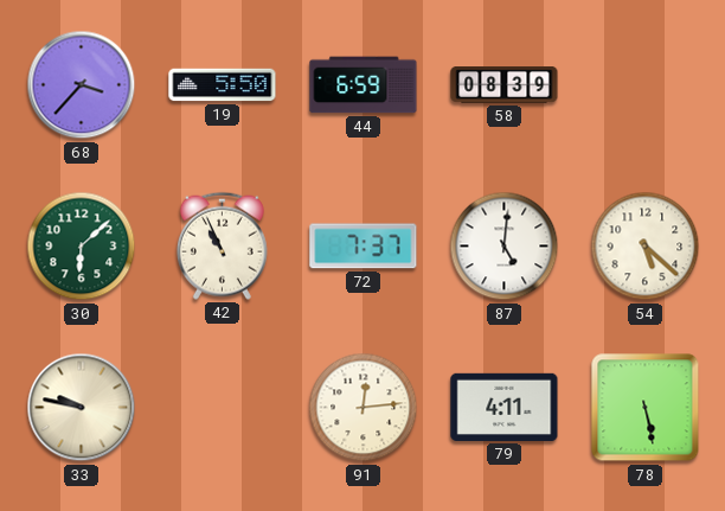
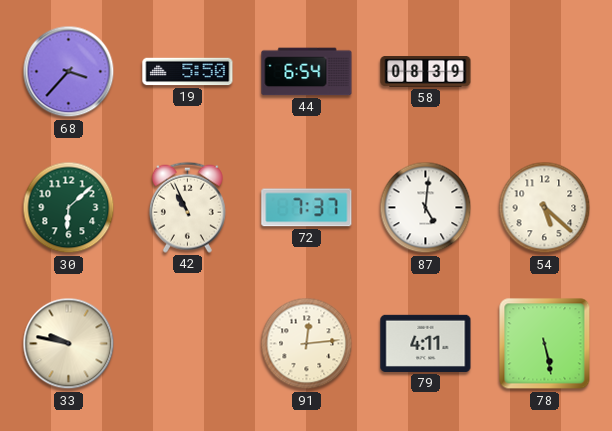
44: 6:59 -> 6:54
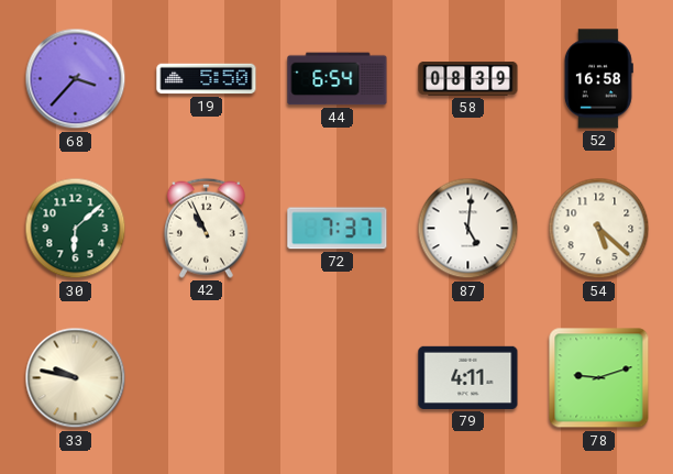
52: none -> 16:58
91: 12:14 -> none
78: 5:28 -> 9:12
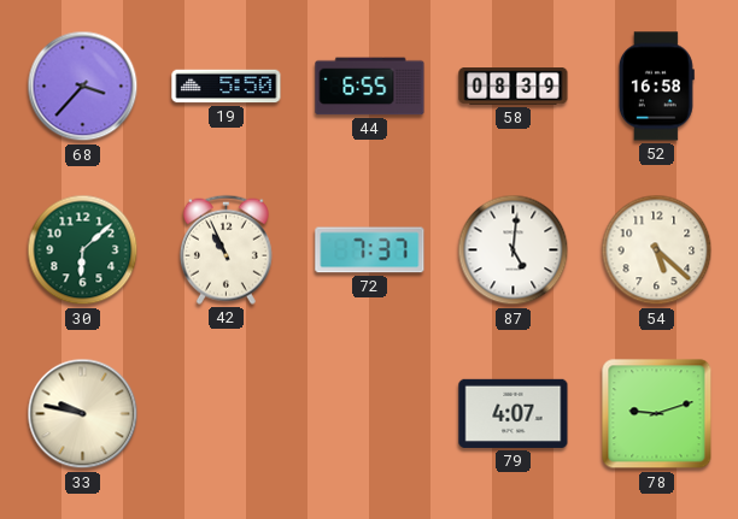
44: 6:54 -> 6:55
79: 4:11 -> 4:07
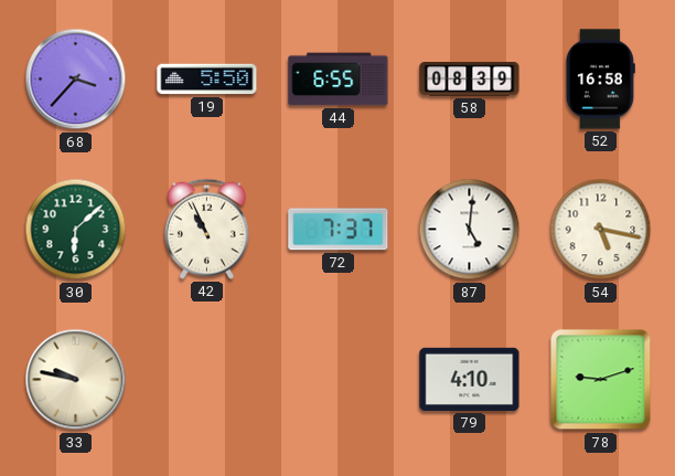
54: 5:22 -> 5:17
79: 4:07 -> 4:10
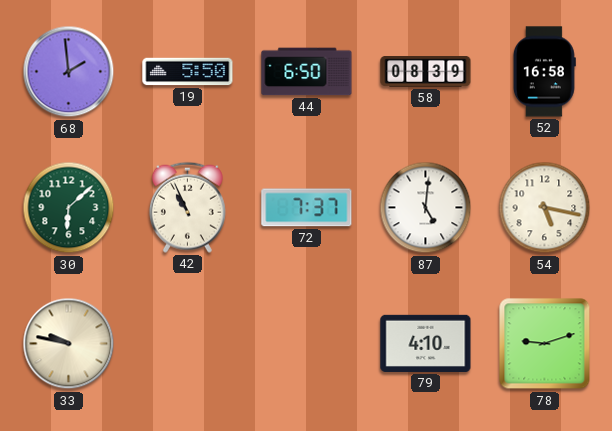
68: 3:37 -> 1:59
44: 6:55 -> 6:50
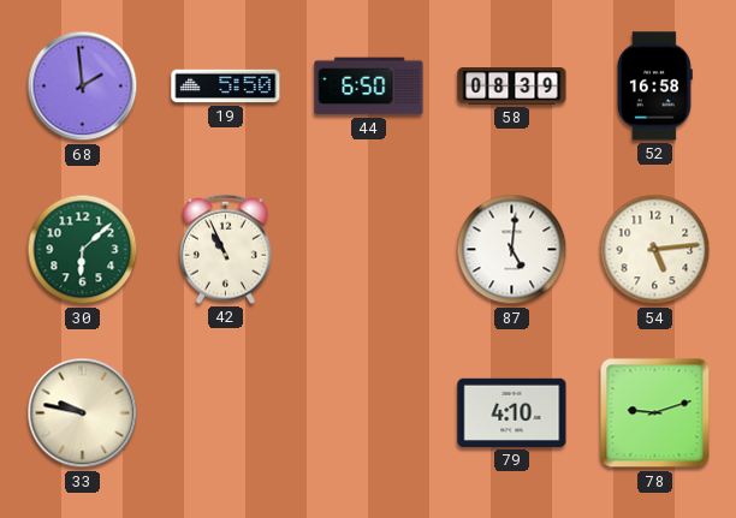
72: 7:37 -> none
54: 5:17 -> 5:14
